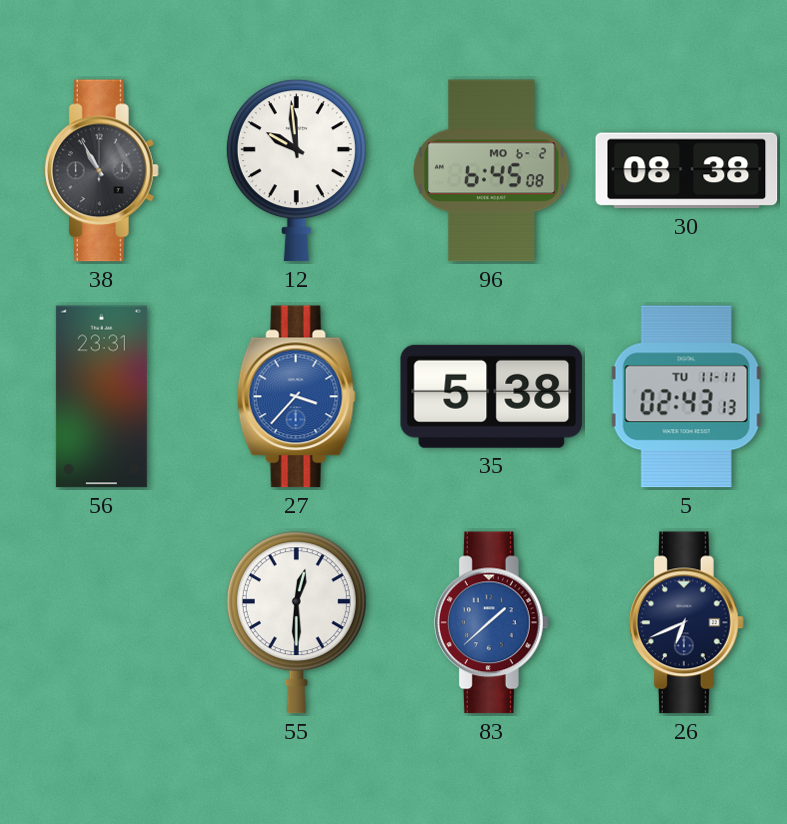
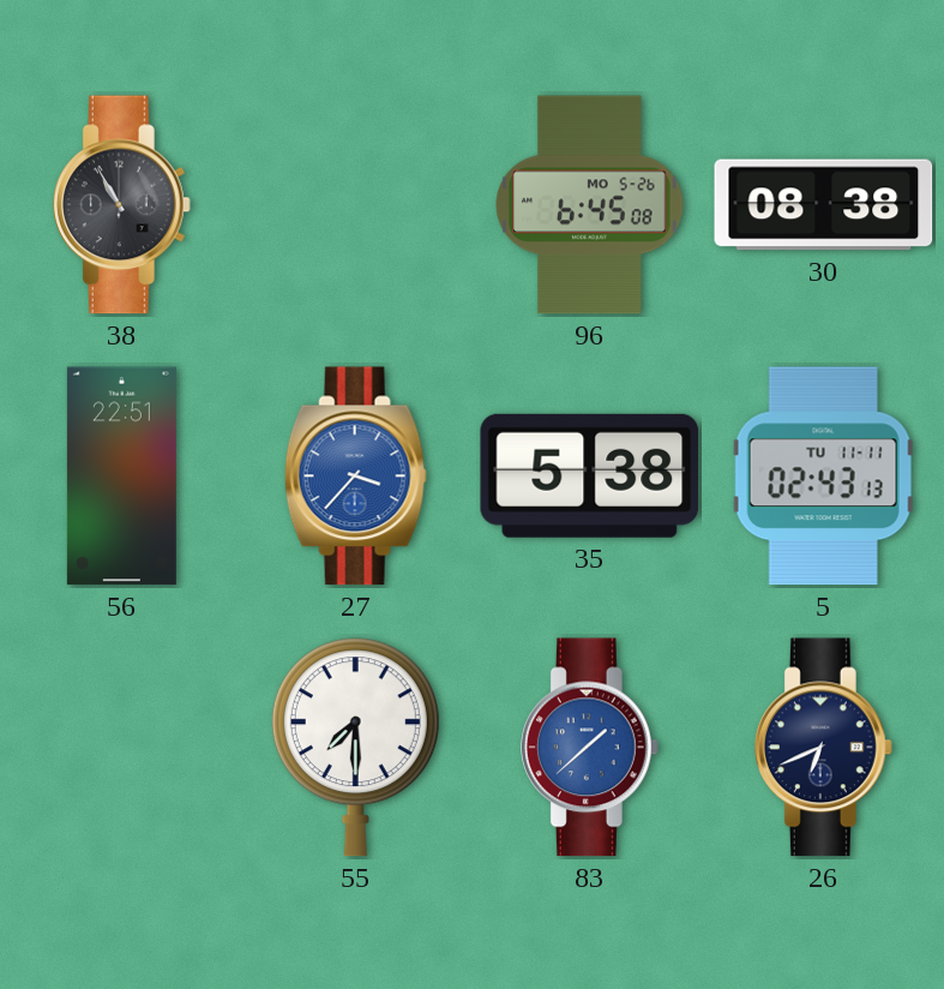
12: 9:59 -> none
96 date: MO 6-2 -> MO 5-26
56: 23:31 -> 22:51
55: 12:30 -> 7:30
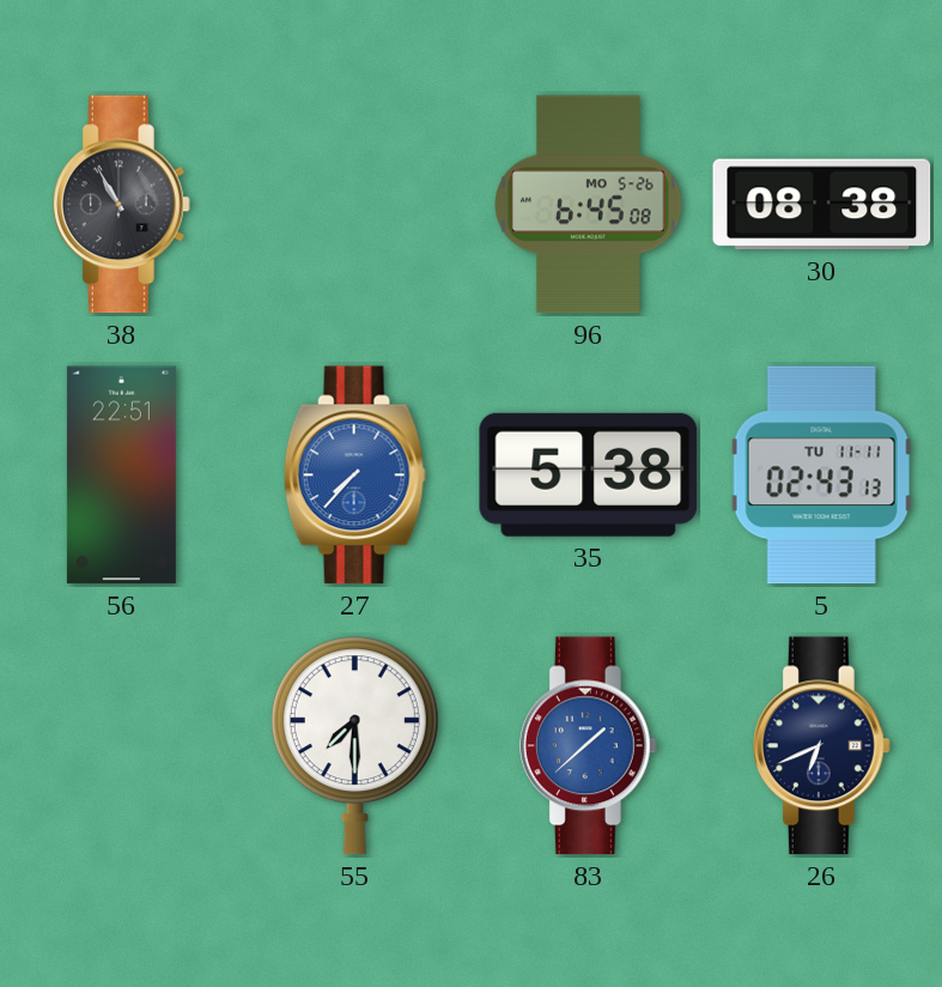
27: 3:37 -> 7:37
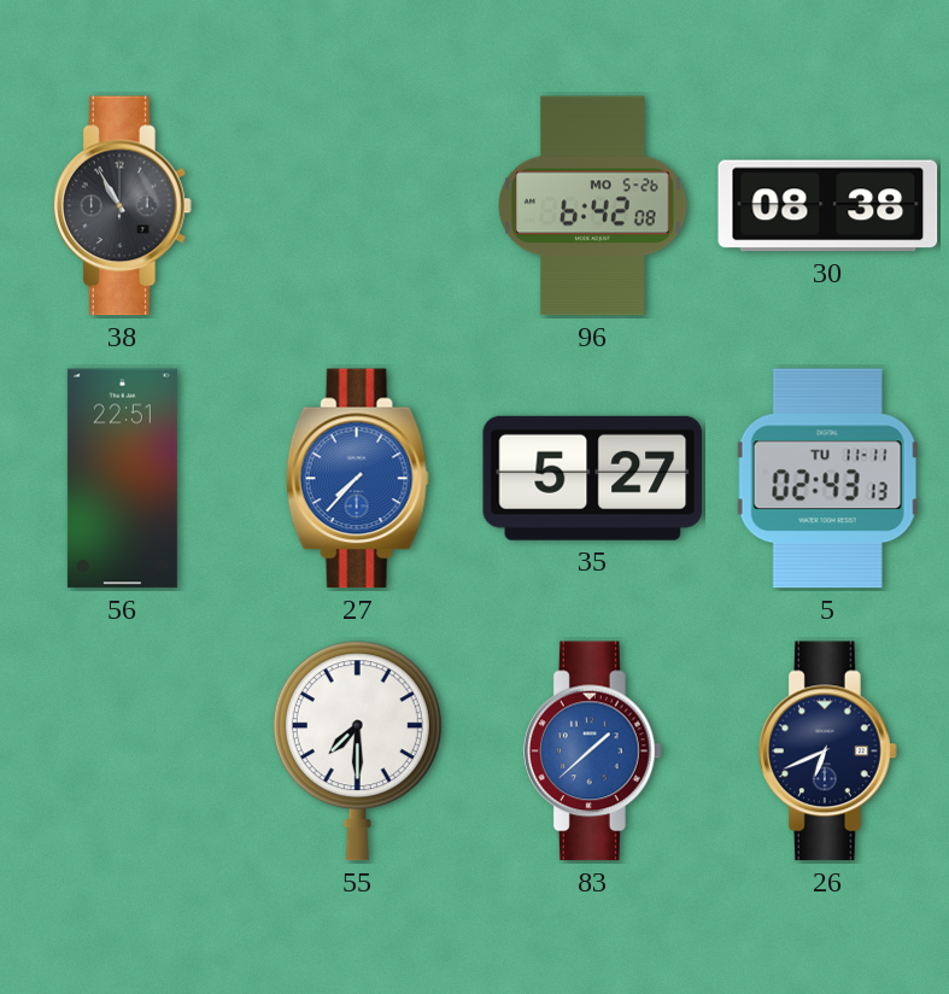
96: 6:45 -> 6:42
35: 5:38 -> 5:27
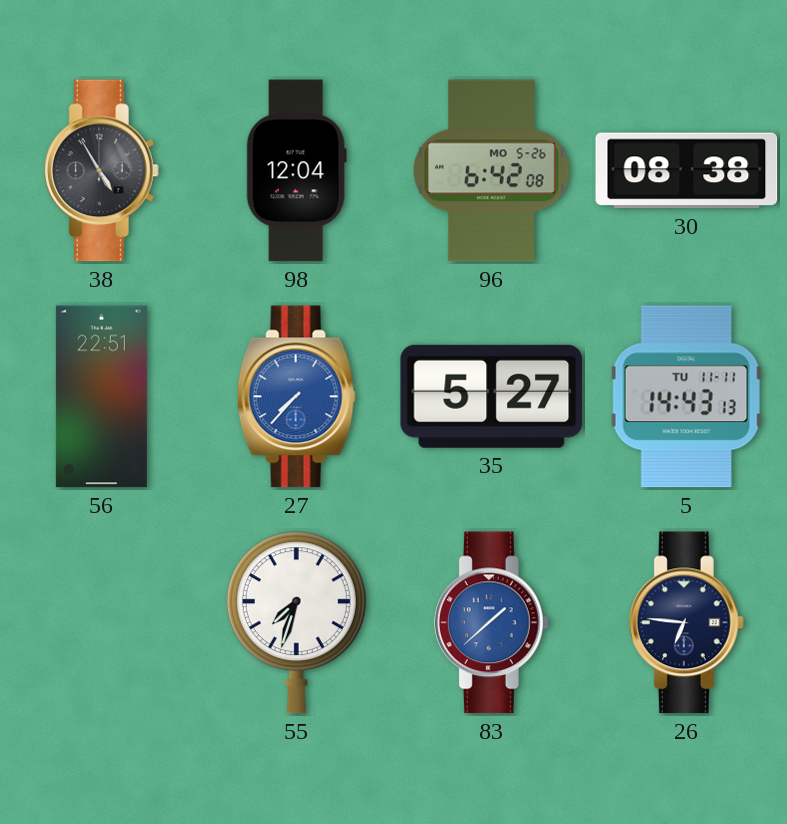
38: 10:55 -> 4:55
98: none -> 12:04
5: 02:43 -> 14:43
55: 7:30 -> 7:33
26: 6:41 -> 6:46
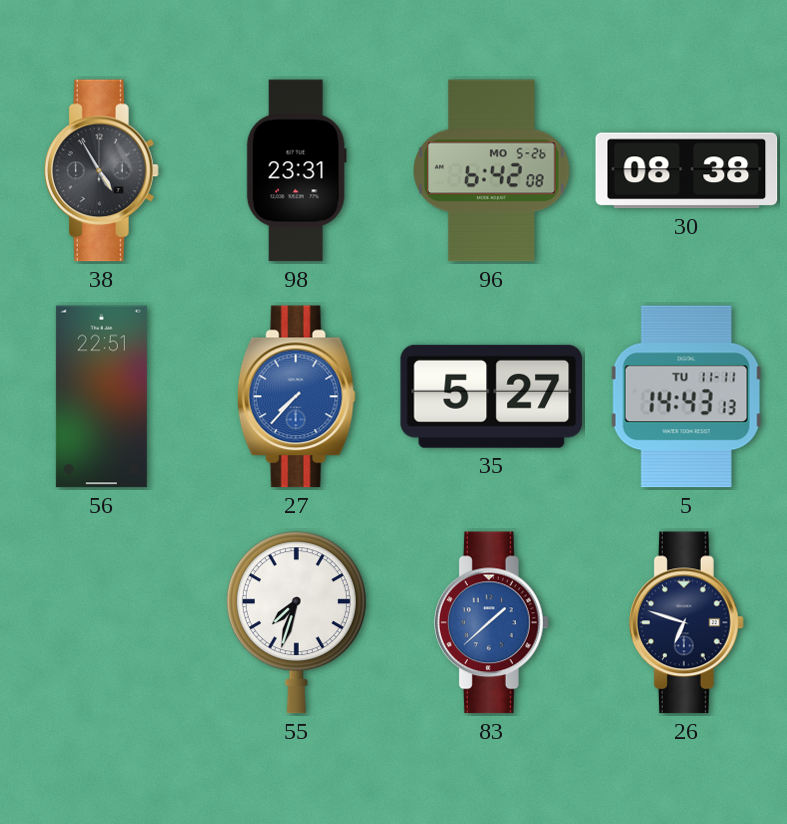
98: 12:04 -> 23:31
26: 6:46 -> 6:48
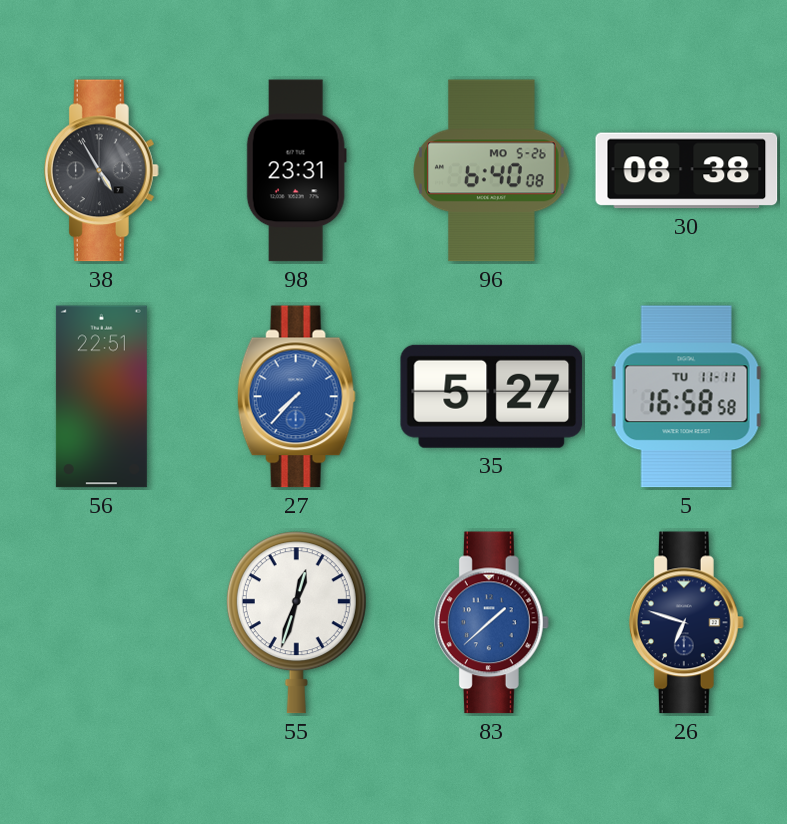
96: 6:42 -> 6:40
5: 14:43 -> 16:58
55: 7:33 -> 12:33
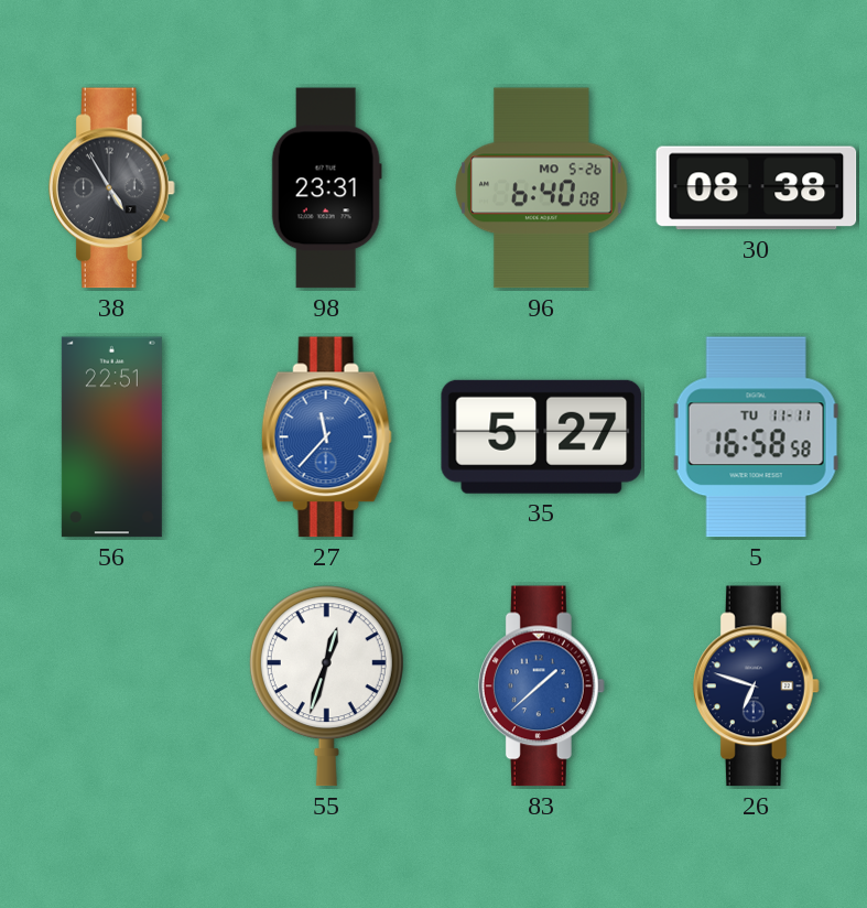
27: 7:37 -> 11:37
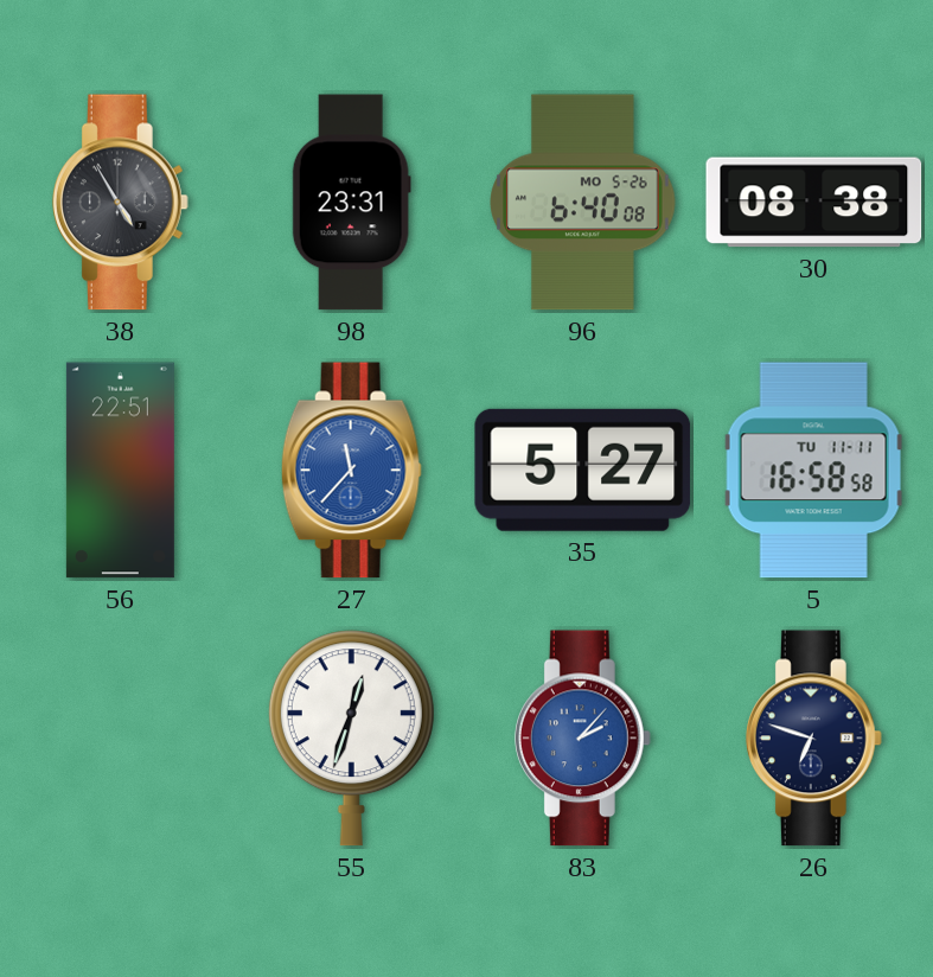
83: 1:38 -> 2:07
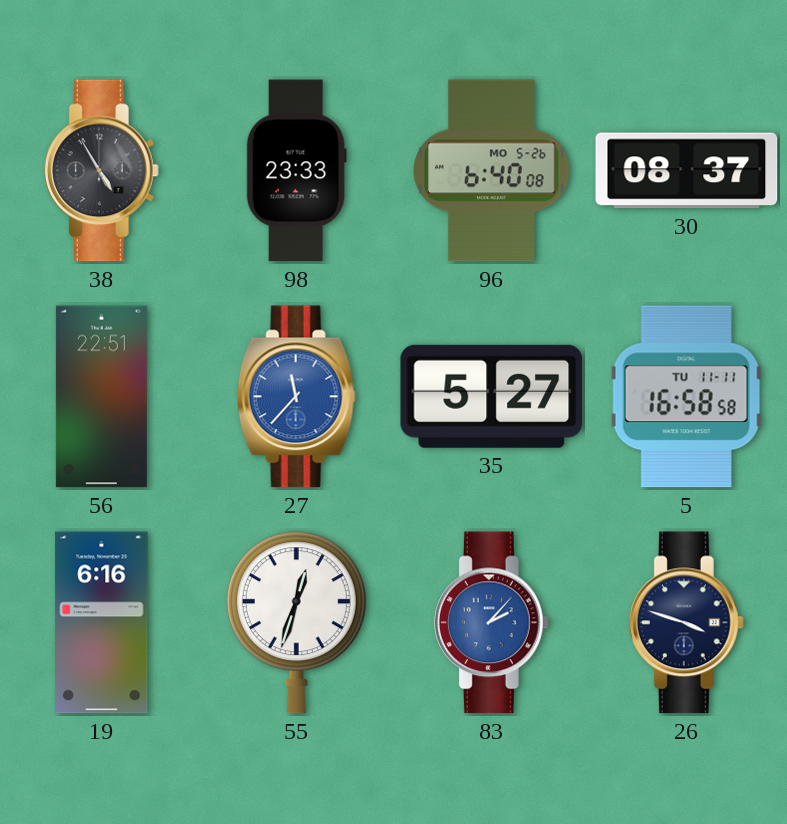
98: 23:31 -> 23:33
30: 08:38 -> 08:37
19: none -> 6:16
26: 6:48 -> 3:48
